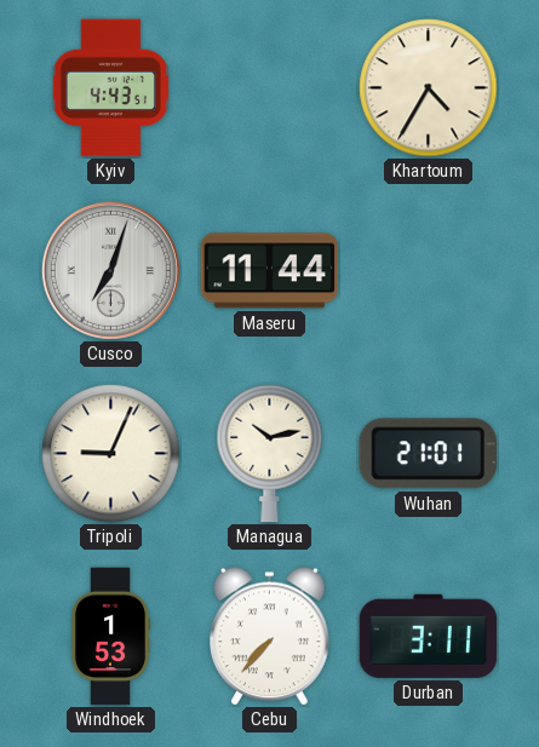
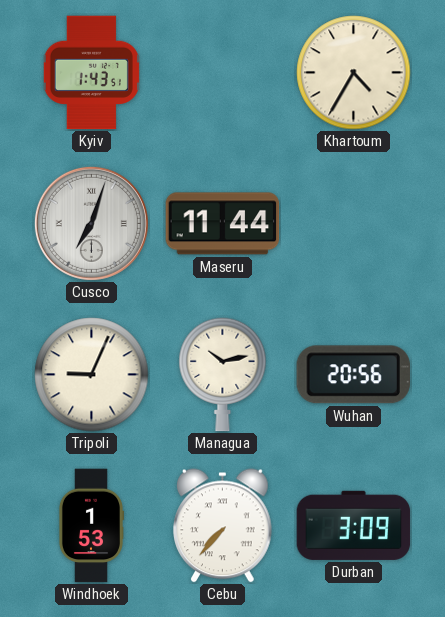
Kyiv: 4:43 -> 1:43
Wuhan: 21:01 -> 20:56
Durban: 3:11 -> 3:09
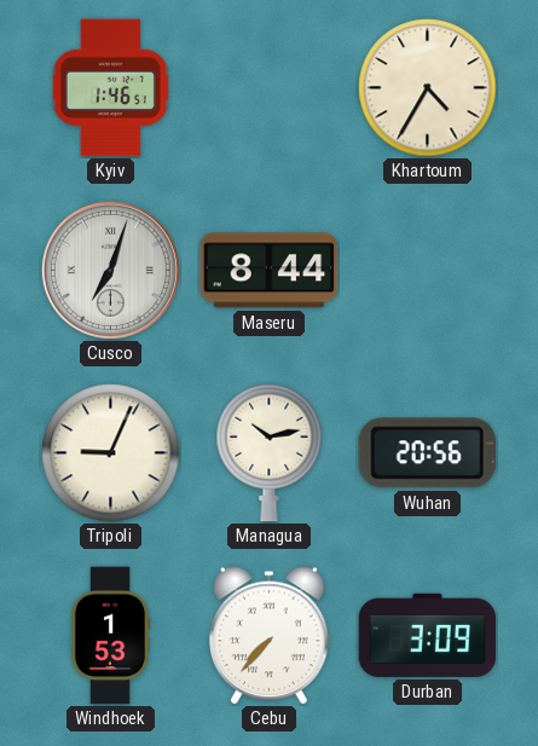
Kyiv: 1:43 -> 1:46
Maseru: 11:44 -> 8:44
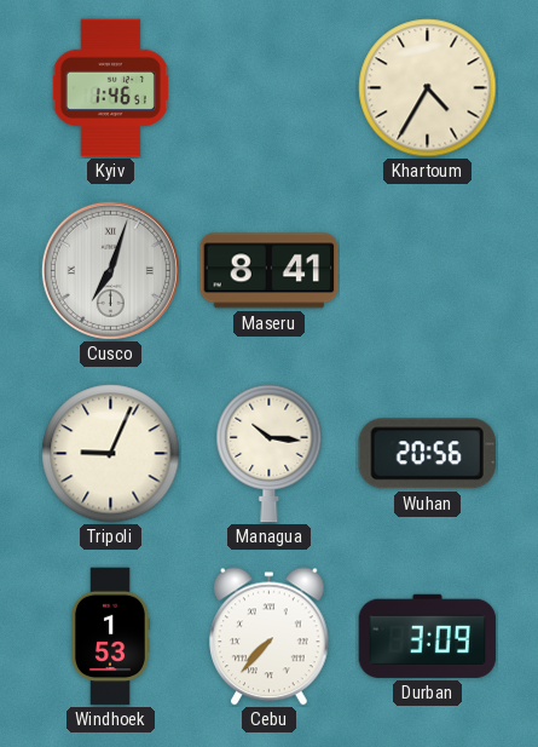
Maseru: 8:44 -> 8:41
Managua: 10:13 -> 10:16
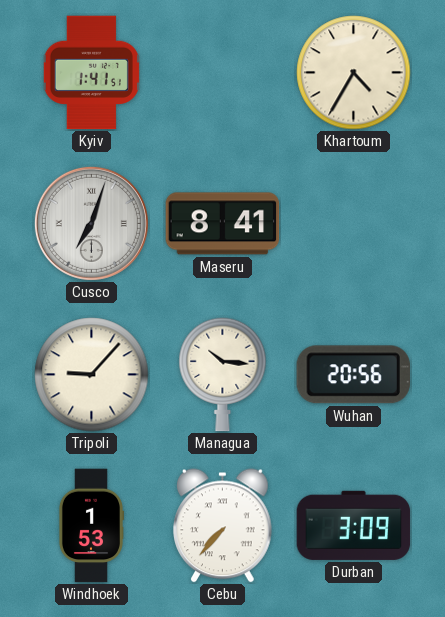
Kyiv: 1:46 -> 1:41
Tripoli: 9:04 -> 9:07
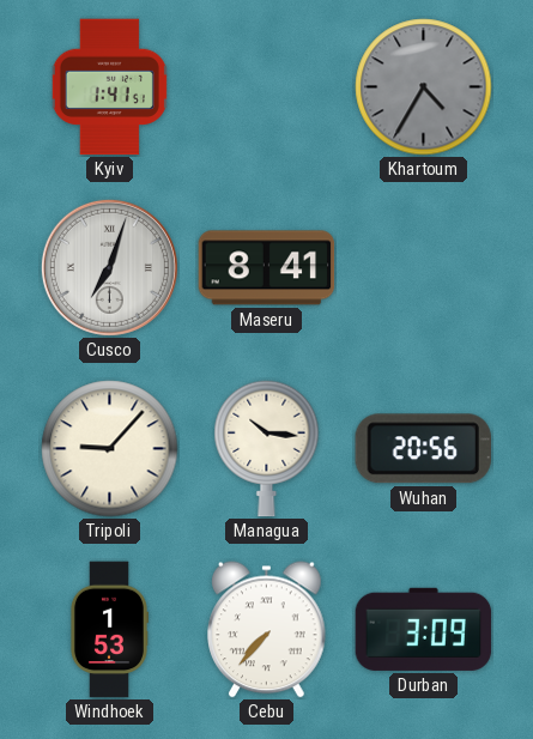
Khartoum dial: cream -> grey
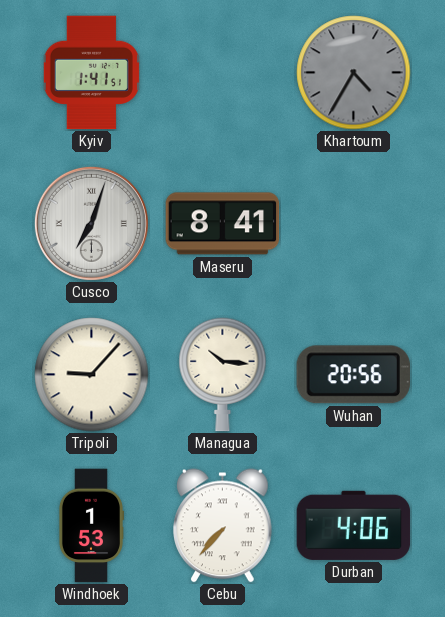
Durban: 3:09 -> 4:06
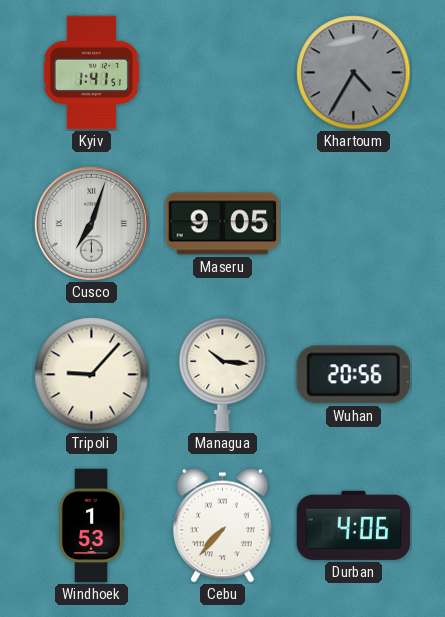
Maseru: 8:41 -> 9:05
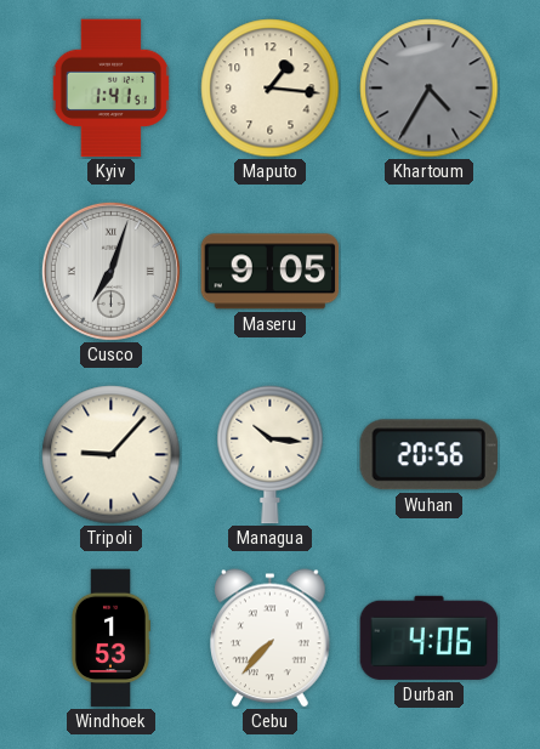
Maputo: none -> 1:16
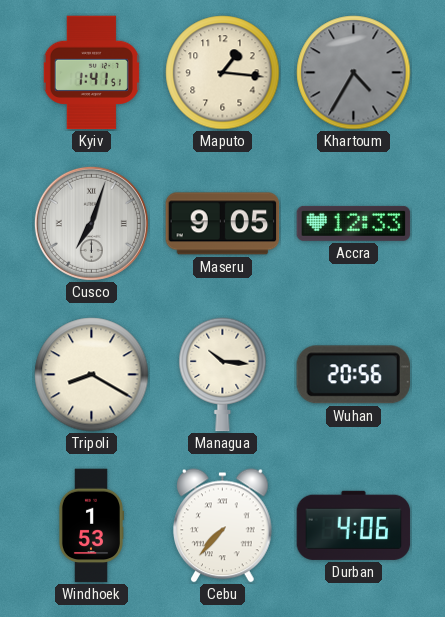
Accra: none -> 12:33
Tripoli: 9:07 -> 8:20
